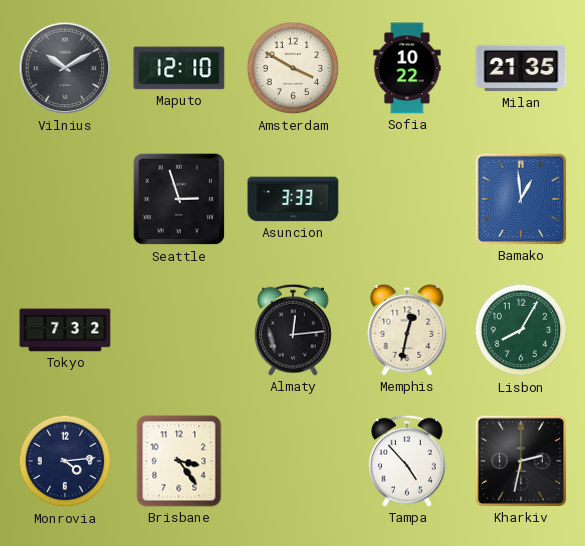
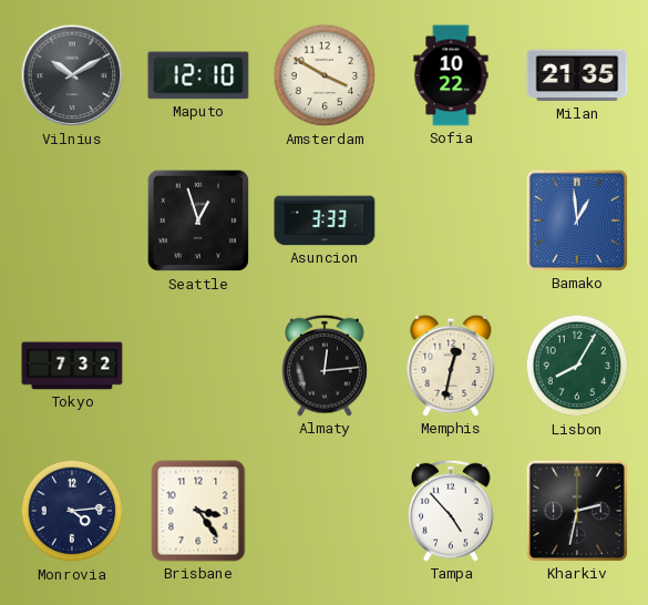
Seattle: 2:57 -> 12:57
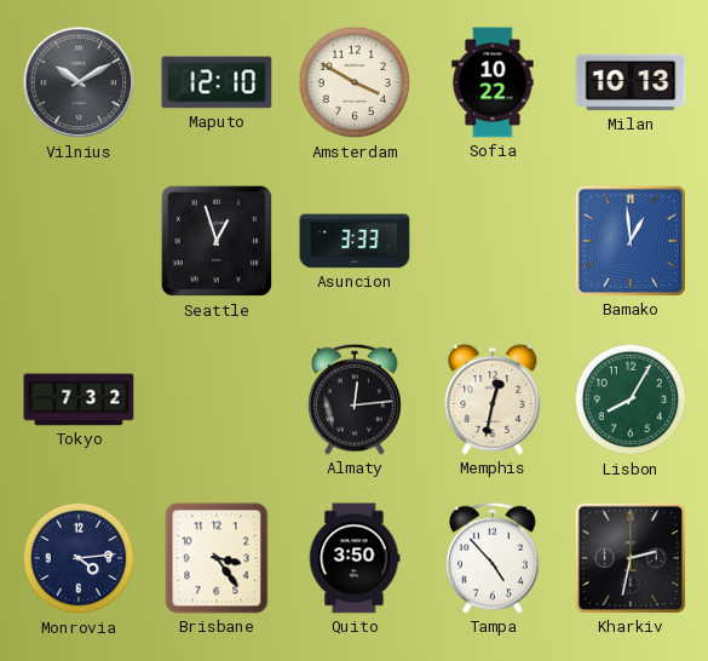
Milan: 21:35 -> 10:13
Quito: none -> 3:50
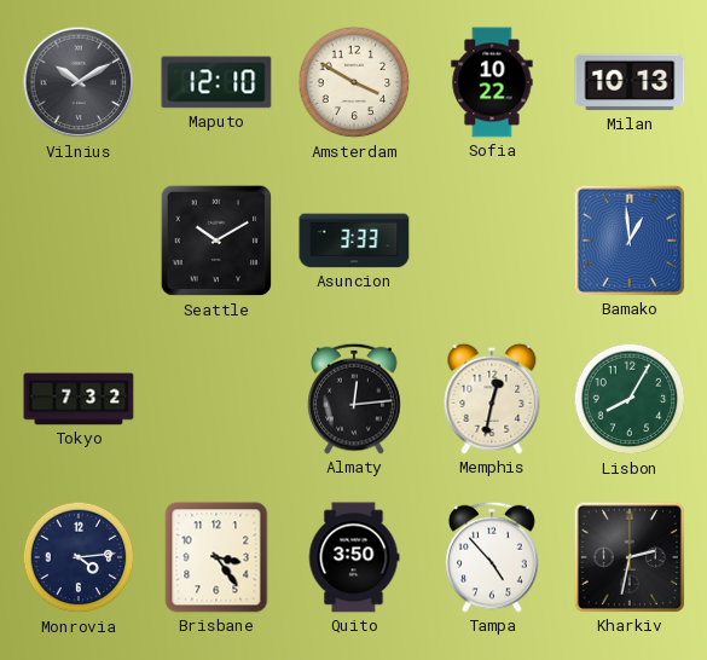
Seattle: 12:57 -> 10:10
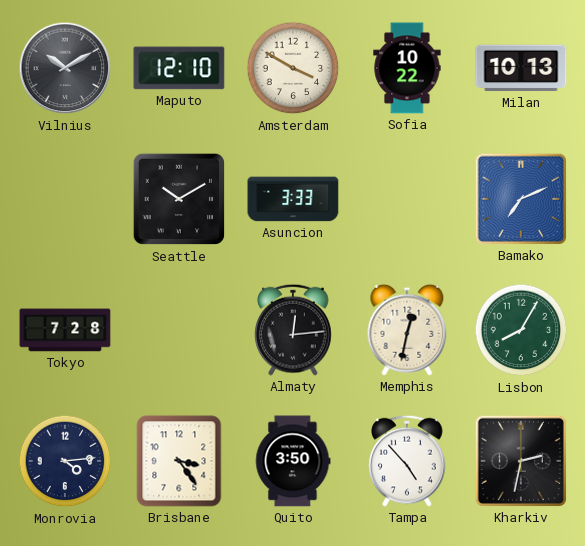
Bamako: 12:59 -> 7:11
Tokyo: 7:32 -> 7:28
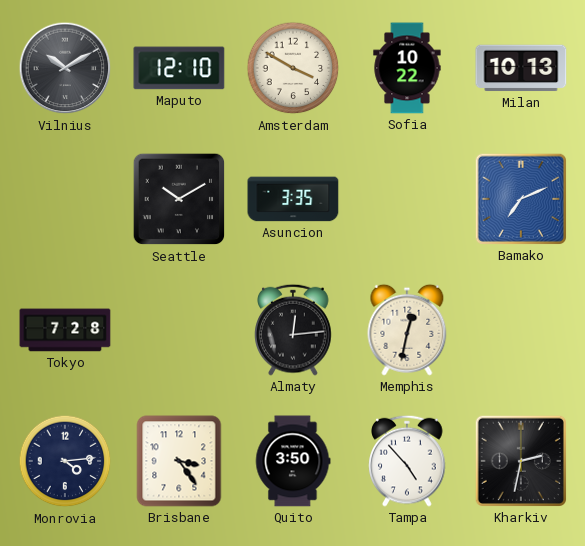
Asuncion: 3:33 -> 3:35
Lisbon: 8:05 -> none
